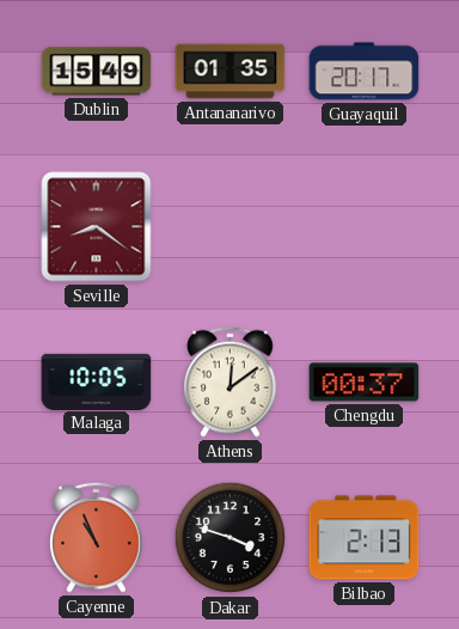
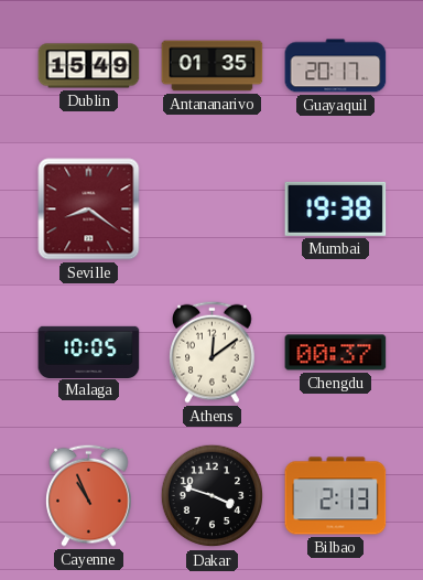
Mumbai: none -> 19:38
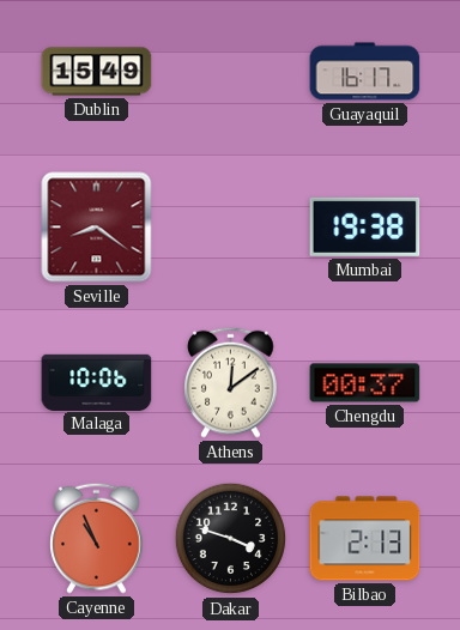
Antananarivo: 01:35 -> none
Guayaquil: 20:17 -> 16:17
Malaga: 10:05 -> 10:06
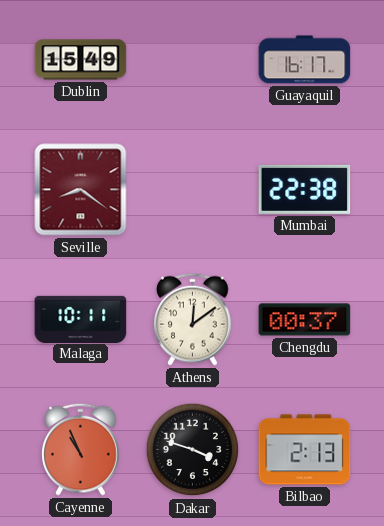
Mumbai: 19:38 -> 22:38
Malaga: 10:06 -> 10:11
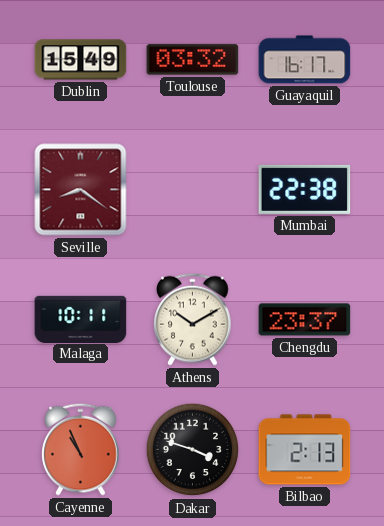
Toulouse: none -> 03:32
Athens: 12:09 -> 10:10
Chengdu: 00:37 -> 23:37
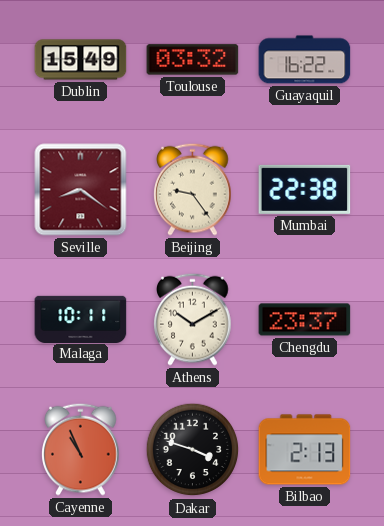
Guayaquil: 16:17 -> 16:22
Beijing: none -> 9:24
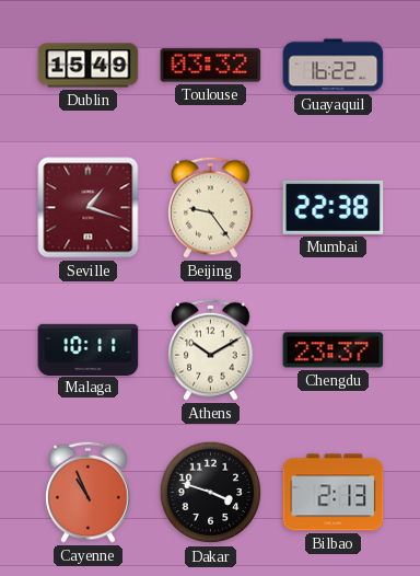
Seville: 8:21 -> 1:18
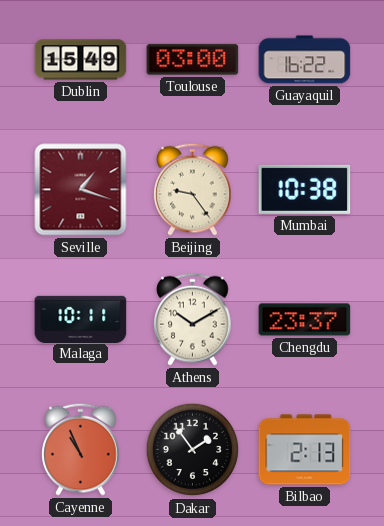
Toulouse: 03:32 -> 03:00
Mumbai: 22:38 -> 10:38
Dakar: 3:48 -> 1:54
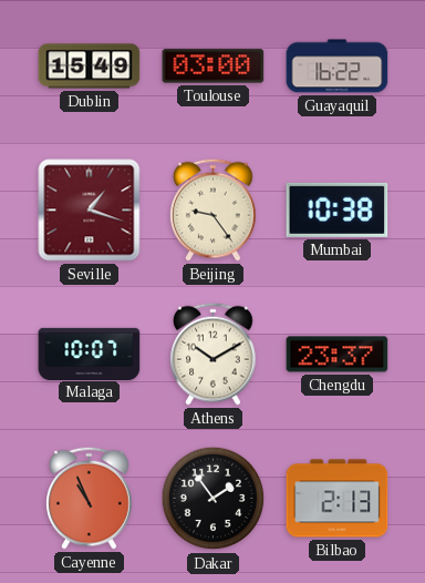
Malaga: 10:11 -> 10:07
